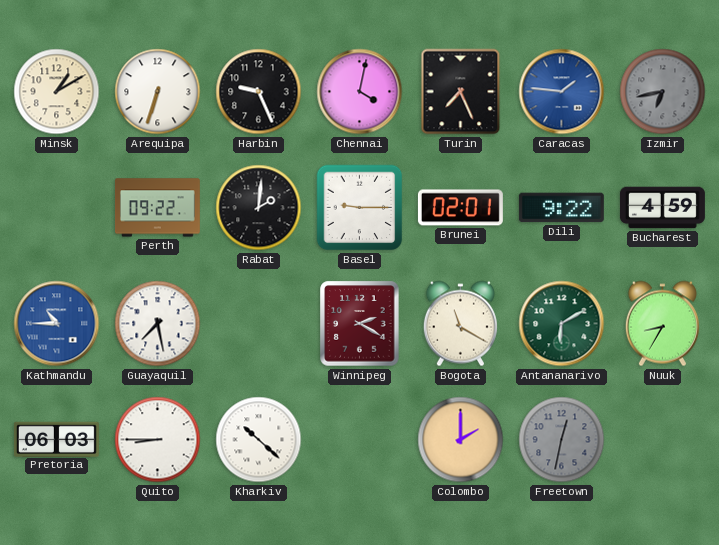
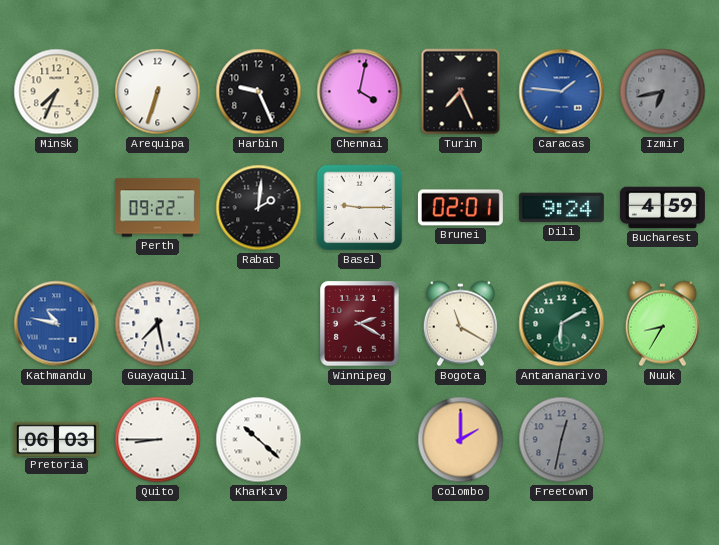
Minsk: 1:10 -> 7:34
Dili: 9:22 -> 9:24
Kathmandu: 10:45 -> 10:47
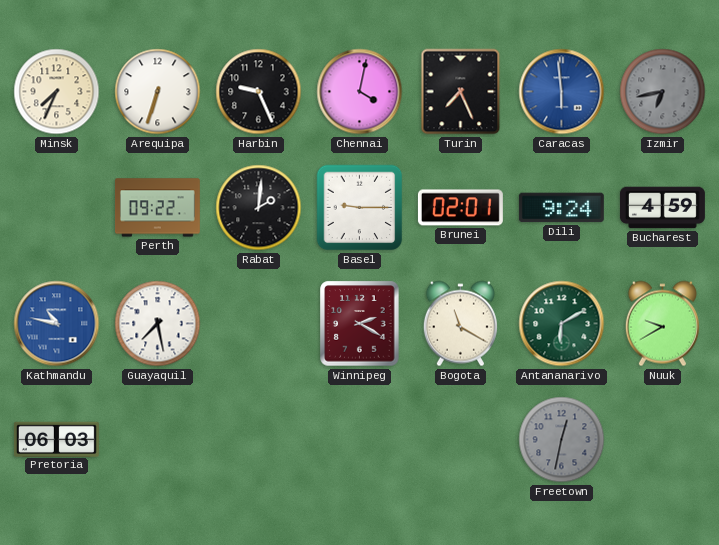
Caracas: 1:46 -> 5:59
Nuuk: 8:35 -> 9:40
Quito: 8:45 -> none
Kharkiv: 10:22 -> none
Colombo: 2:00 -> none
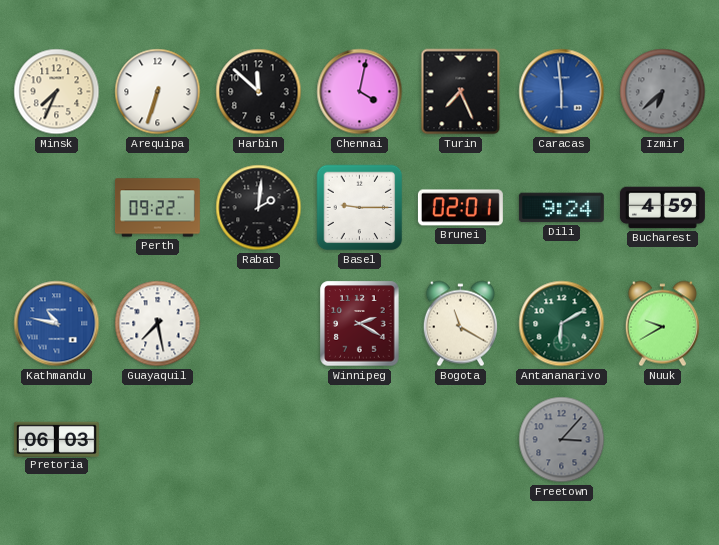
Harbin: 9:26 -> 11:52
Izmir: 6:43 -> 6:38
Freetown: 12:32 -> 3:07
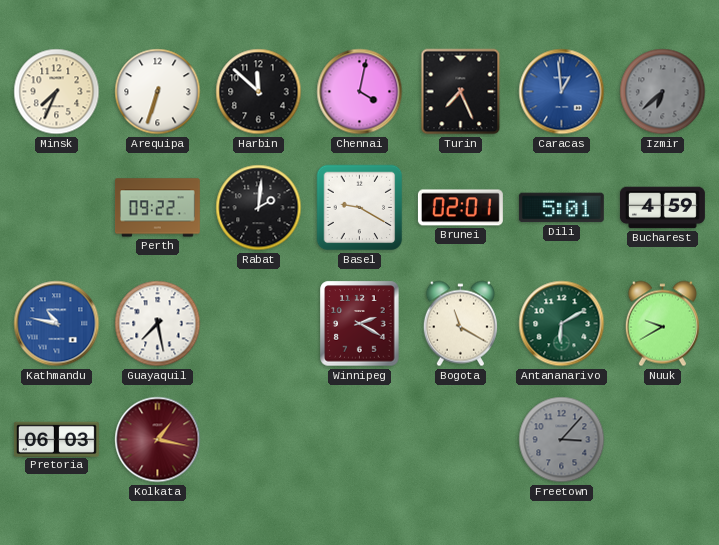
Caracas: 5:59 -> 12:59
Basel: 9:15 -> 9:20
Dili: 9:24 -> 5:01
Kolkata: none -> 1:17
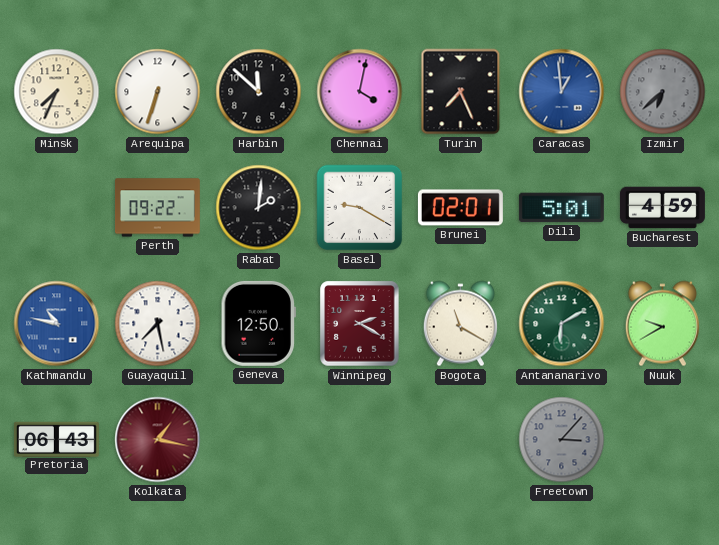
Geneva: none -> 12:50
Pretoria: 06:03 -> 06:43
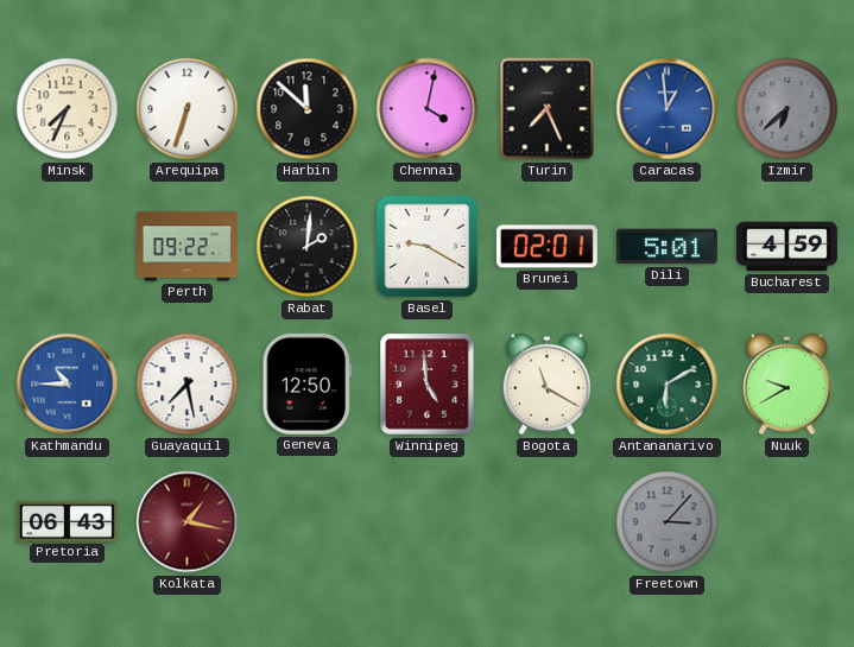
Kathmandu: 10:47 -> 10:45
Winnipeg: 2:20 -> 4:59
